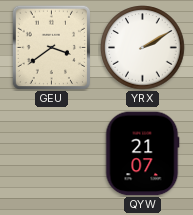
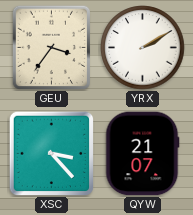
GEU: 3:39 -> 3:36
XSC: none -> 3:23
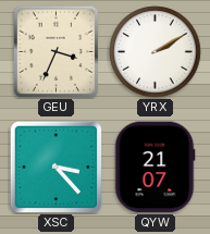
GEU: 3:36 -> 3:34
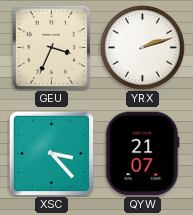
YRX: 2:10 -> 2:12
